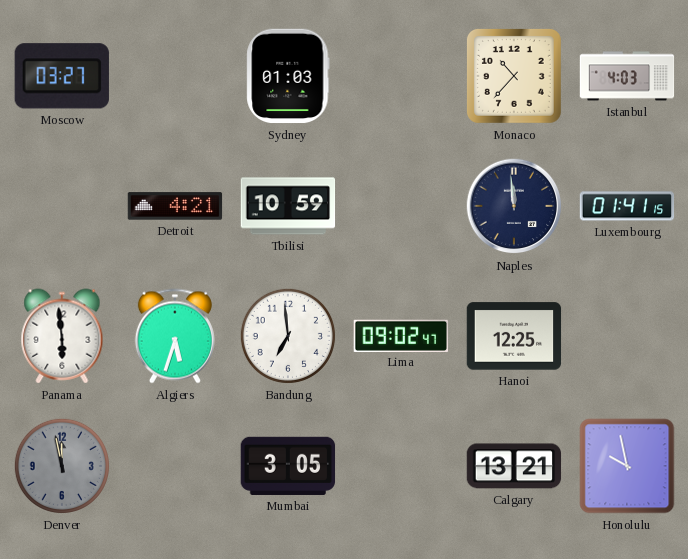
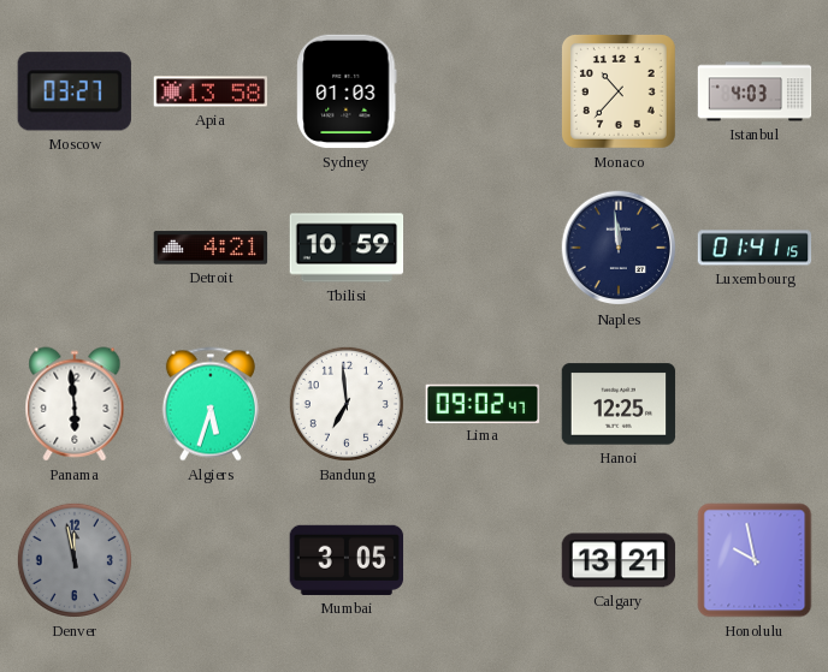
Apia: none -> 13:58
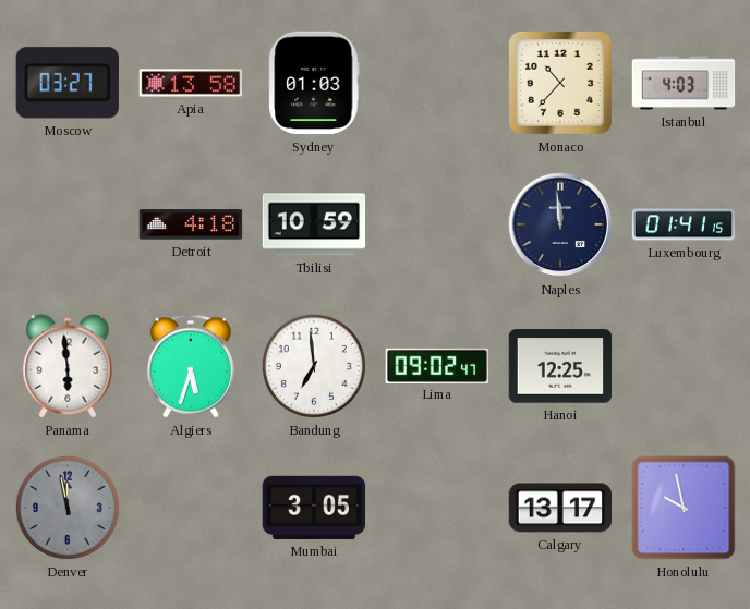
Detroit: 4:21 -> 4:18
Calgary: 13:21 -> 13:17
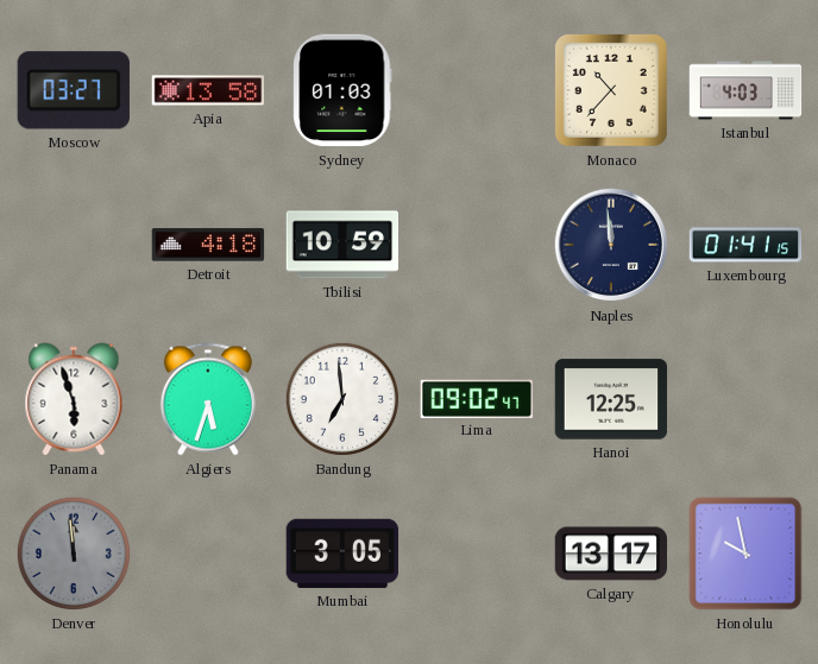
Panama: 5:59 -> 5:57
Denver: 11:58 -> 11:59
